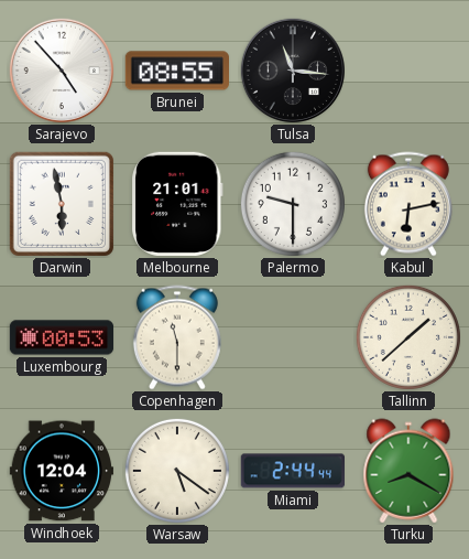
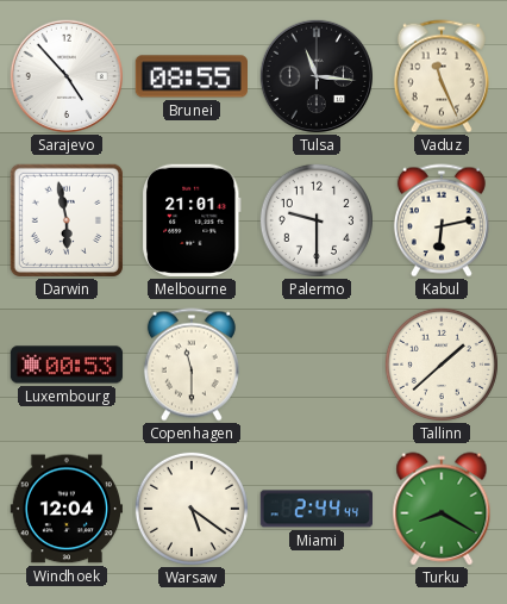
Vaduz: none -> 11:26
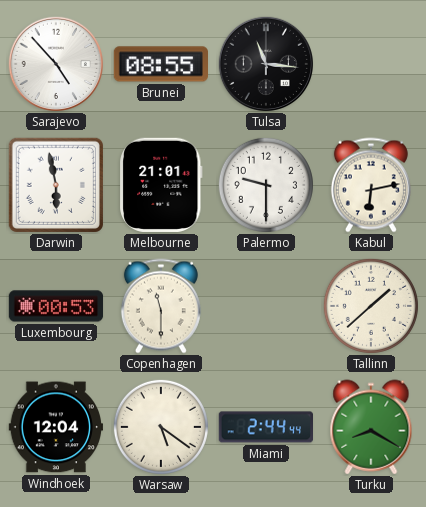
Vaduz: 11:26 -> none
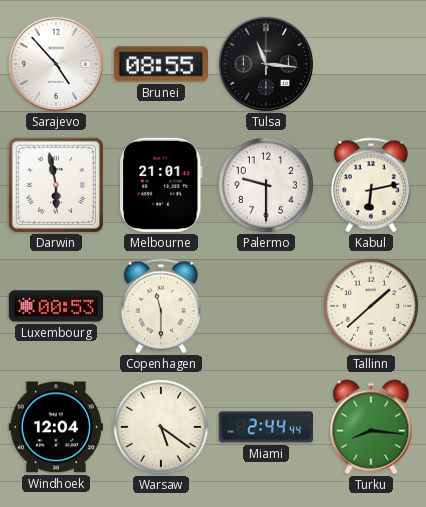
Turku: 8:20 -> 8:16
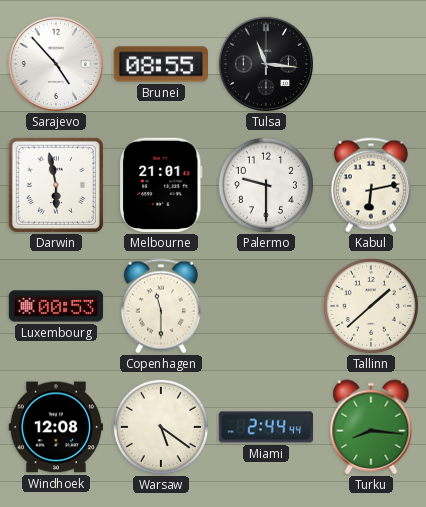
Windhoek: 12:04 -> 12:08
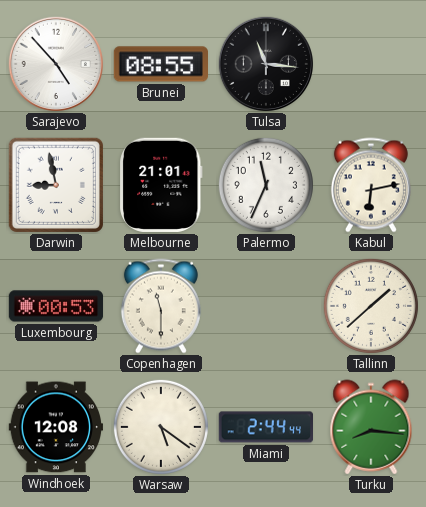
Darwin: 5:58 -> 8:58
Palermo: 9:30 -> 11:34
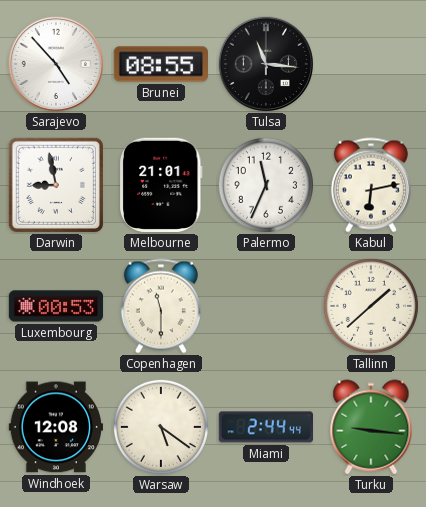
Turku: 8:16 -> 9:16
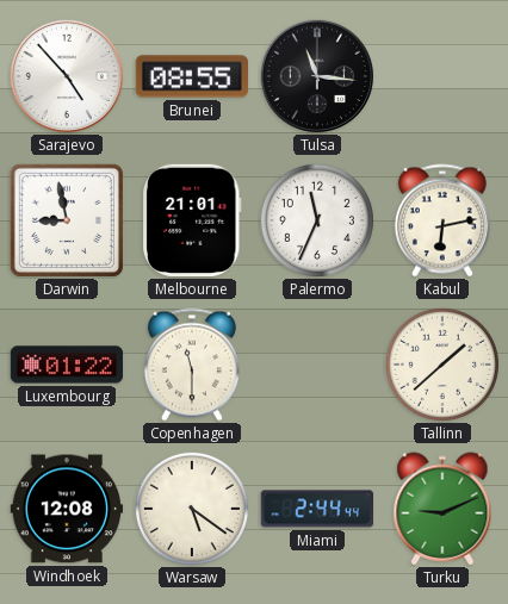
Luxembourg: 00:53 -> 01:22
Turku: 9:16 -> 9:11
